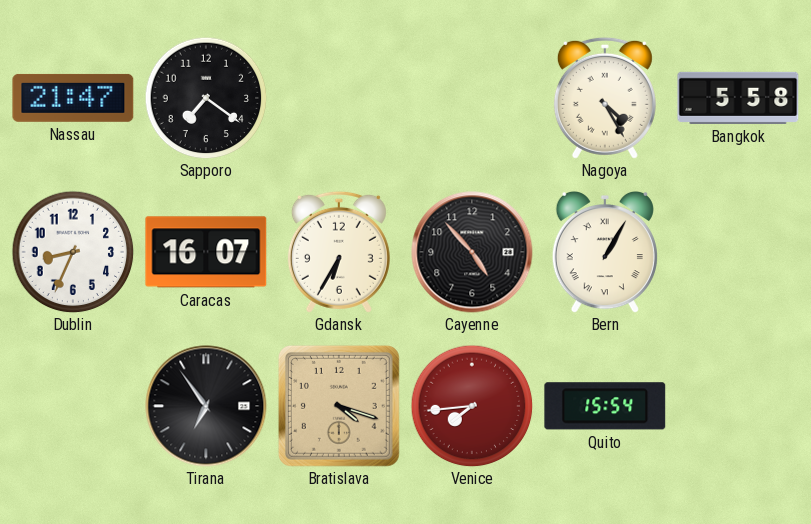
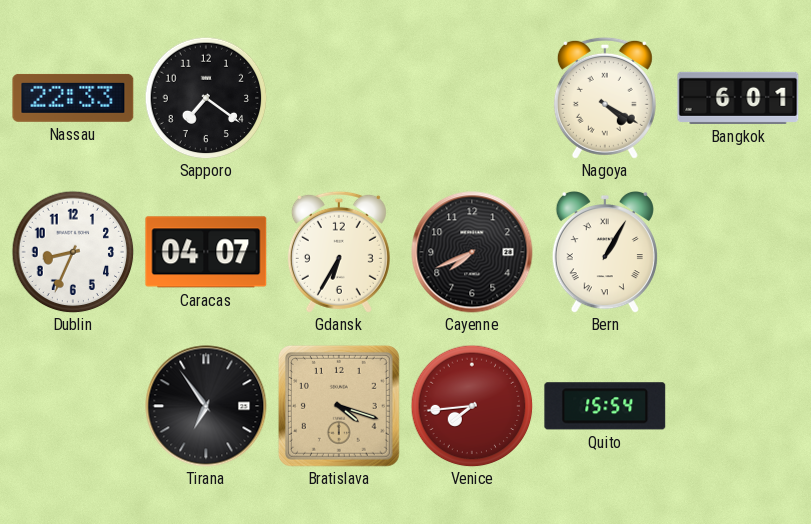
Nassau: 21:47 -> 22:33
Nagoya: 4:25 -> 4:20
Bangkok: 5:58 -> 6:01
Caracas: 16:07 -> 04:07
Cayenne: 4:53 -> 7:41
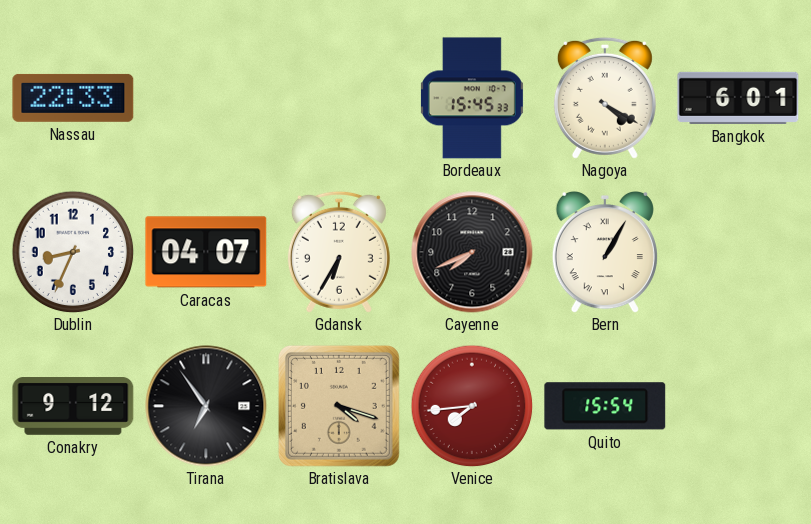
Sapporo: 7:21 -> none
Bordeaux: none -> 15:45
Conakry: none -> 9:12
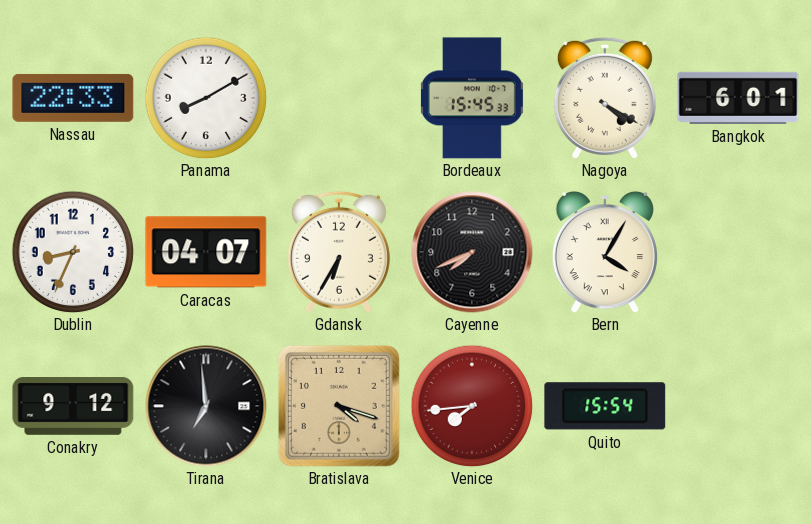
Panama: none -> 8:10
Bern: 1:05 -> 4:05
Tirana: 6:54 -> 6:59
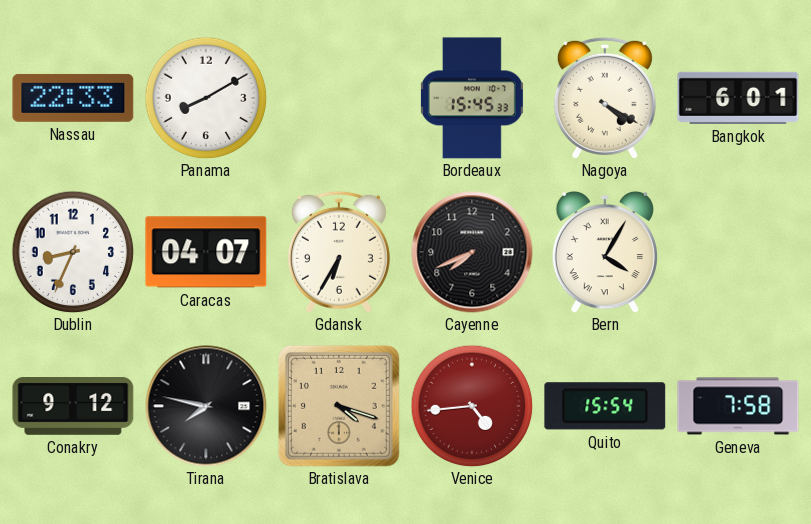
Tirana: 6:59 -> 7:47
Venice: 7:44 -> 4:44
Geneva: none -> 7:58
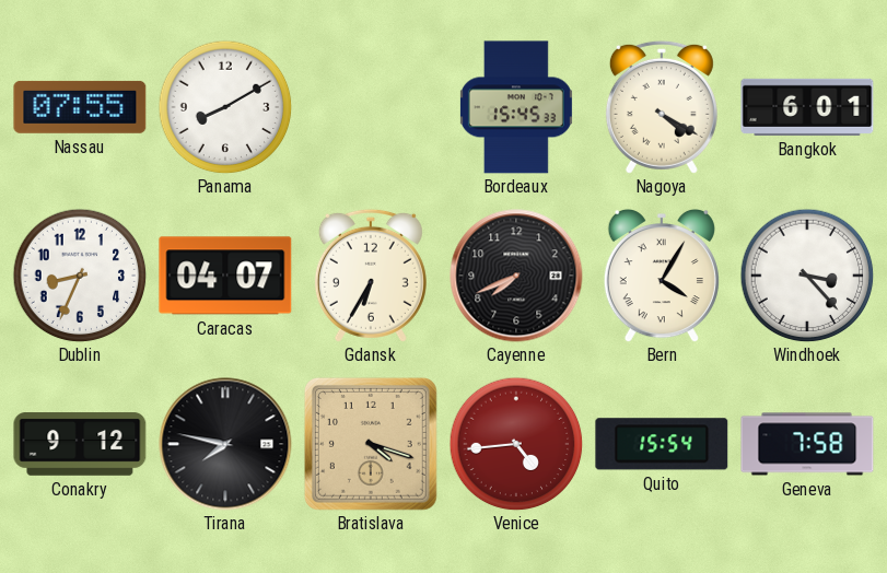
Nassau: 22:33 -> 07:55
Windhoek: none -> 3:23
